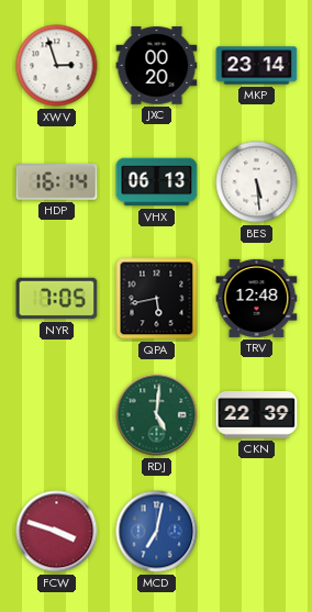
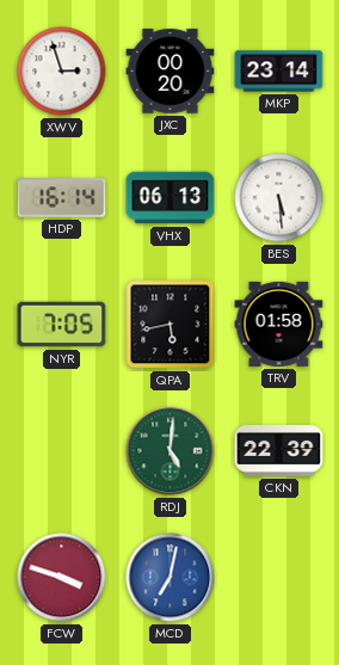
TRV: 12:48 -> 01:58
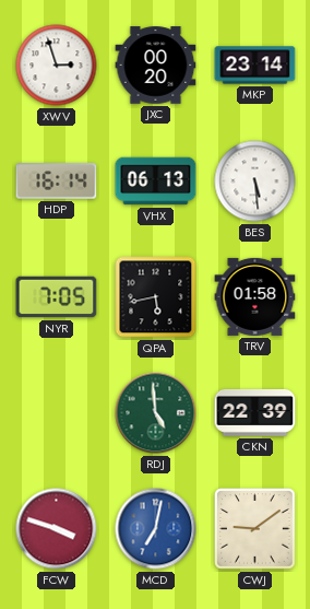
RDJ: 5:01 -> 4:59
CWJ: none -> 9:09
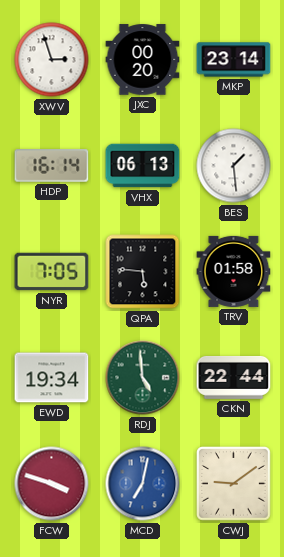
BES: 5:29 -> 1:29
QPA: 5:43 -> 5:46
EWD: none -> 19:34
CKN: 22:39 -> 22:44
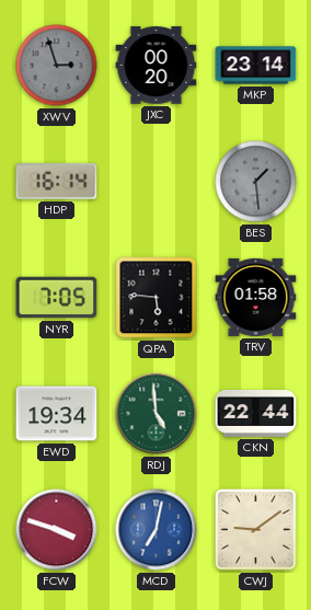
XWV dial: white -> grey
VHX: 06:13 -> none
BES dial: white -> grey
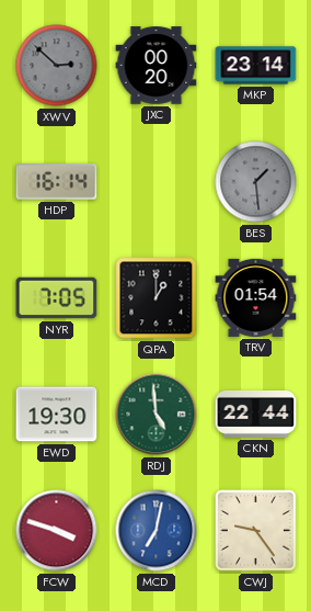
XWV: 2:57 -> 2:52
QPA: 5:46 -> 1:00
TRV: 01:58 -> 01:54
EWD: 19:34 -> 19:30
CWJ: 9:09 -> 9:24
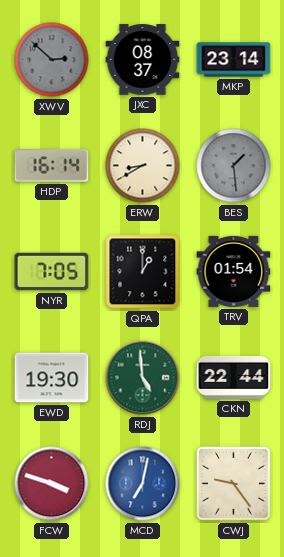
JXC: 00:20 -> 08:37
ERW: none -> 8:40
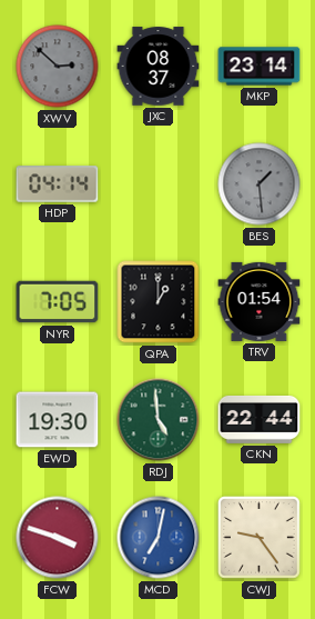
HDP: 16:14 -> 04:14
ERW: 8:40 -> none
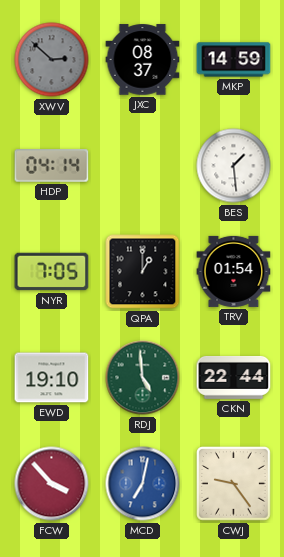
MKP: 23:14 -> 14:59
BES dial: grey -> white
EWD: 19:30 -> 19:10
FCW: 3:48 -> 3:53
